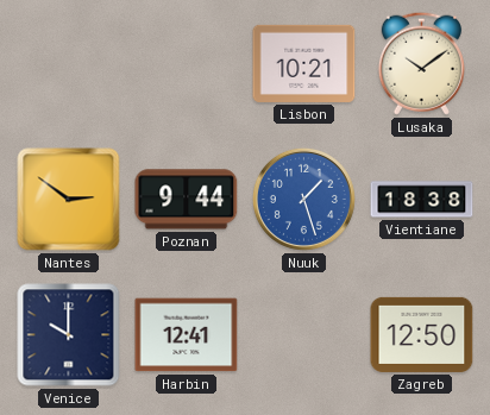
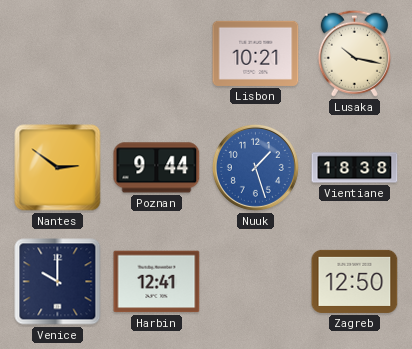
Lusaka: 10:09 -> 10:17
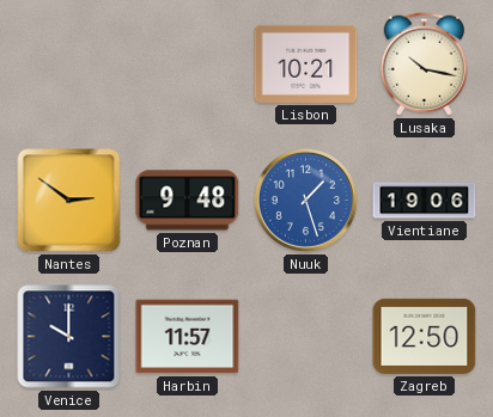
Poznan: 9:44 -> 9:48
Vientiane: 18:38 -> 19:06
Harbin: 12:41 -> 11:57
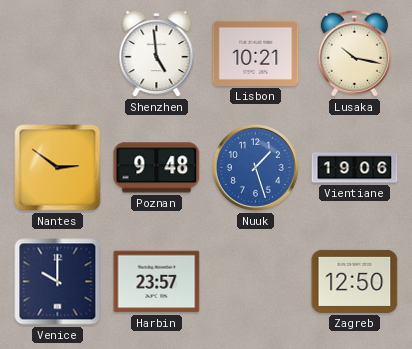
Shenzhen: none -> 4:59
Harbin: 11:57 -> 23:57
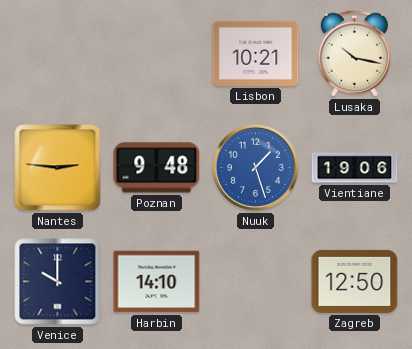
Shenzhen: 4:59 -> none
Nantes: 2:51 -> 2:46
Harbin: 23:57 -> 14:10
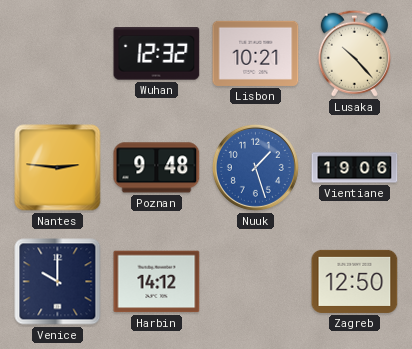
Wuhan: none -> 12:32
Lusaka: 10:17 -> 10:23
Harbin: 14:10 -> 14:12
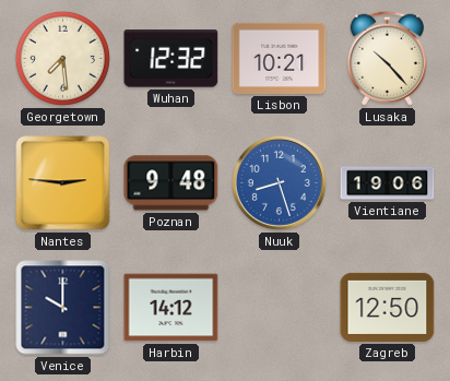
Georgetown: none -> 7:29
Nuuk: 1:27 -> 8:27
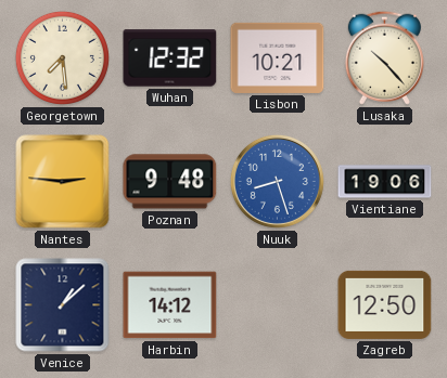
Venice: 10:00 -> 1:08
